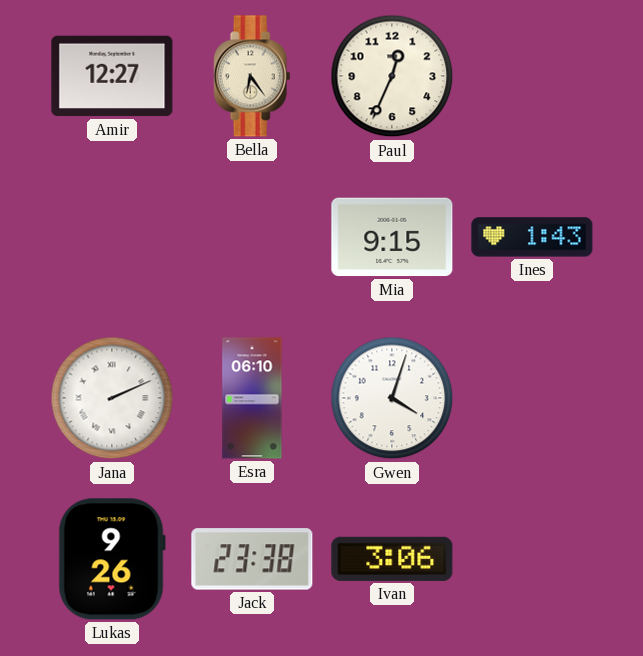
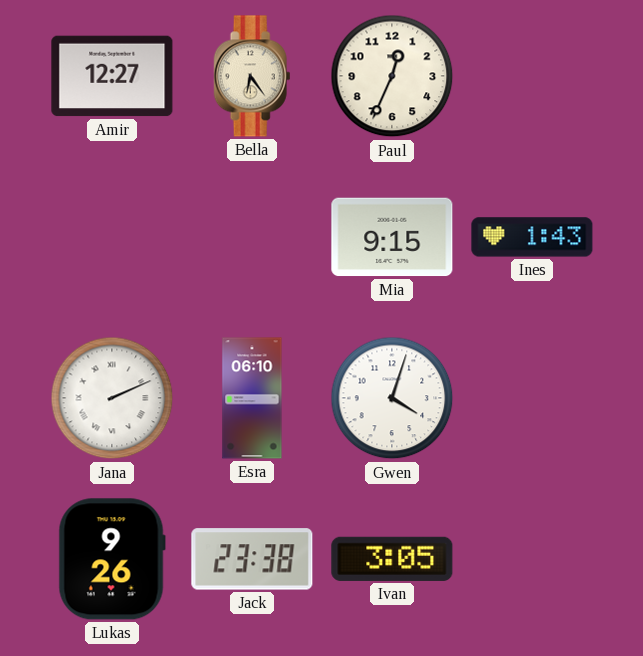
Ivan: 3:06 -> 3:05
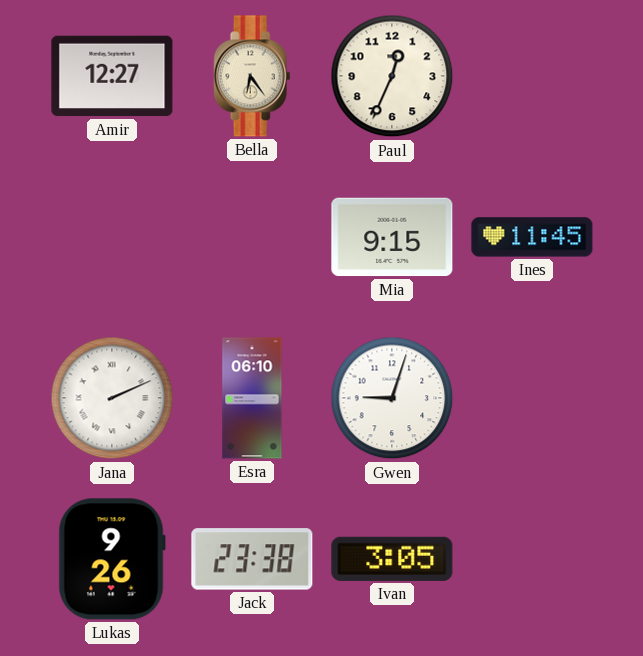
Ines: 1:43 -> 11:45
Gwen: 4:03 -> 9:03
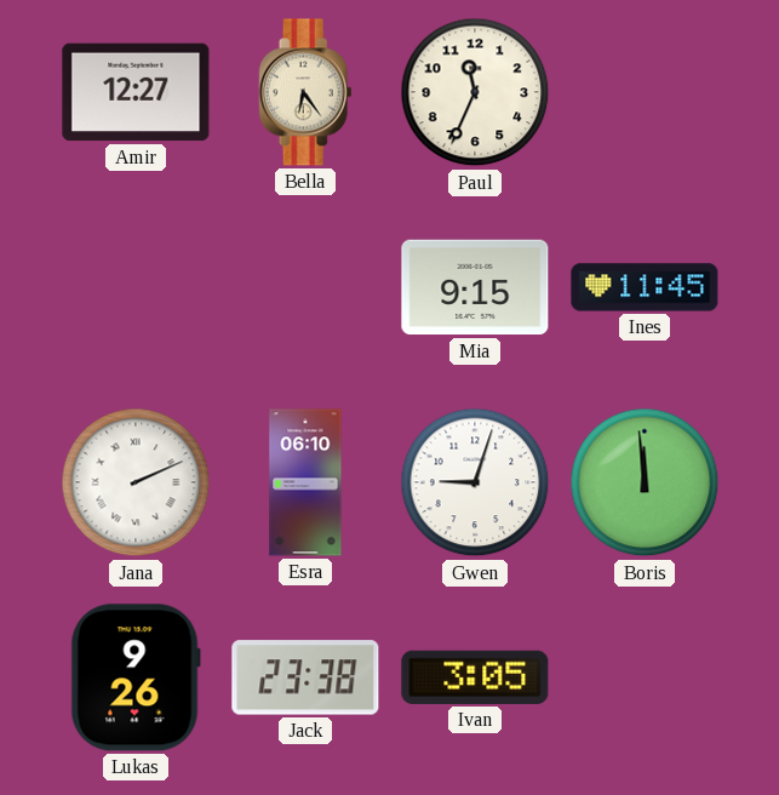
Paul: 12:34 -> 11:34
Boris: none -> 11:59
